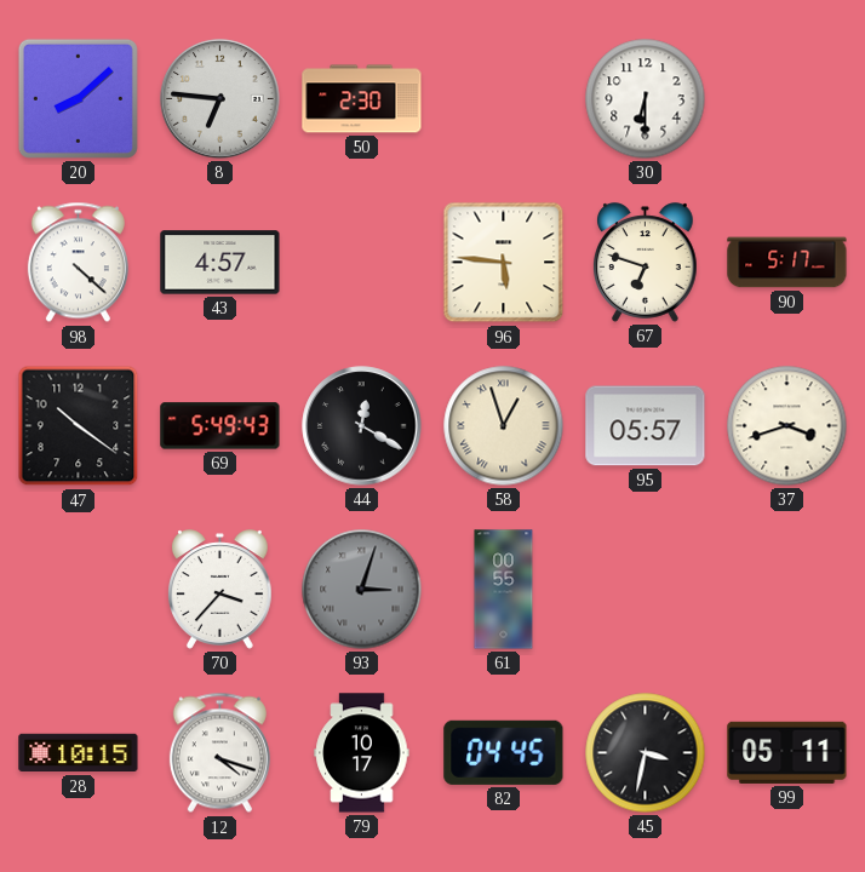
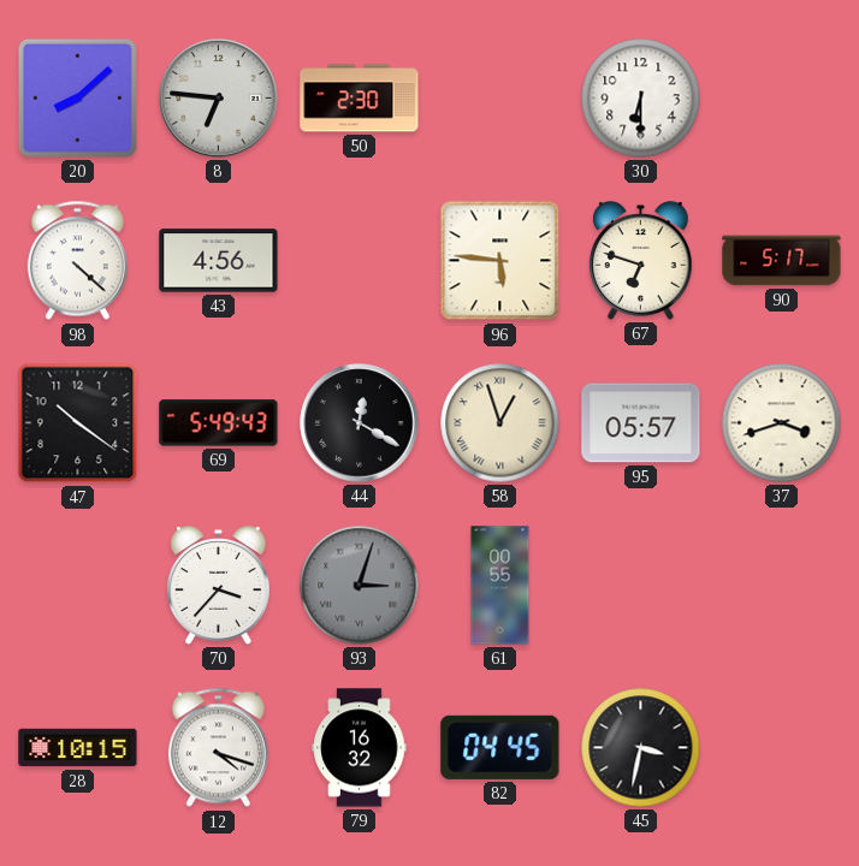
43: 4:57 -> 4:56
79: 10:17 -> 16:32
99: 05:11 -> none
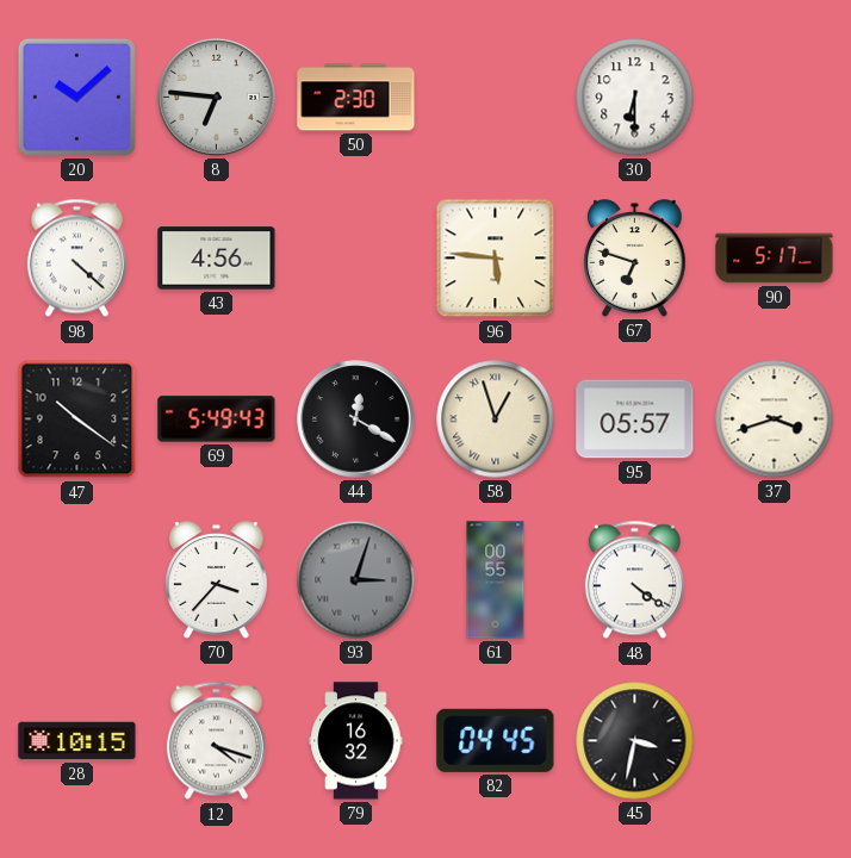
20: 8:08 -> 10:08
48: none -> 4:21
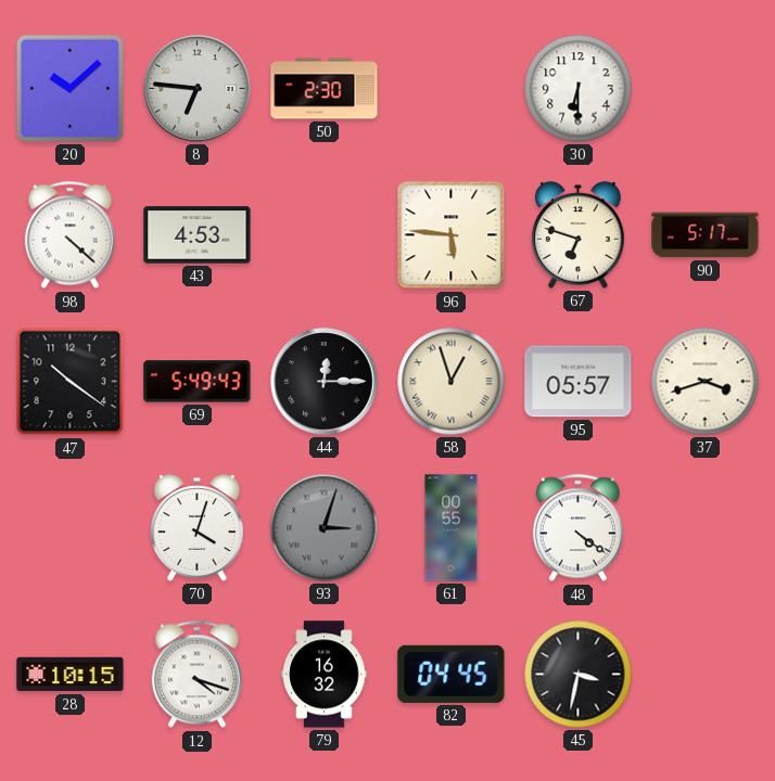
43: 4:56 -> 4:53
44: 12:20 -> 12:15
70: 3:37 -> 4:03
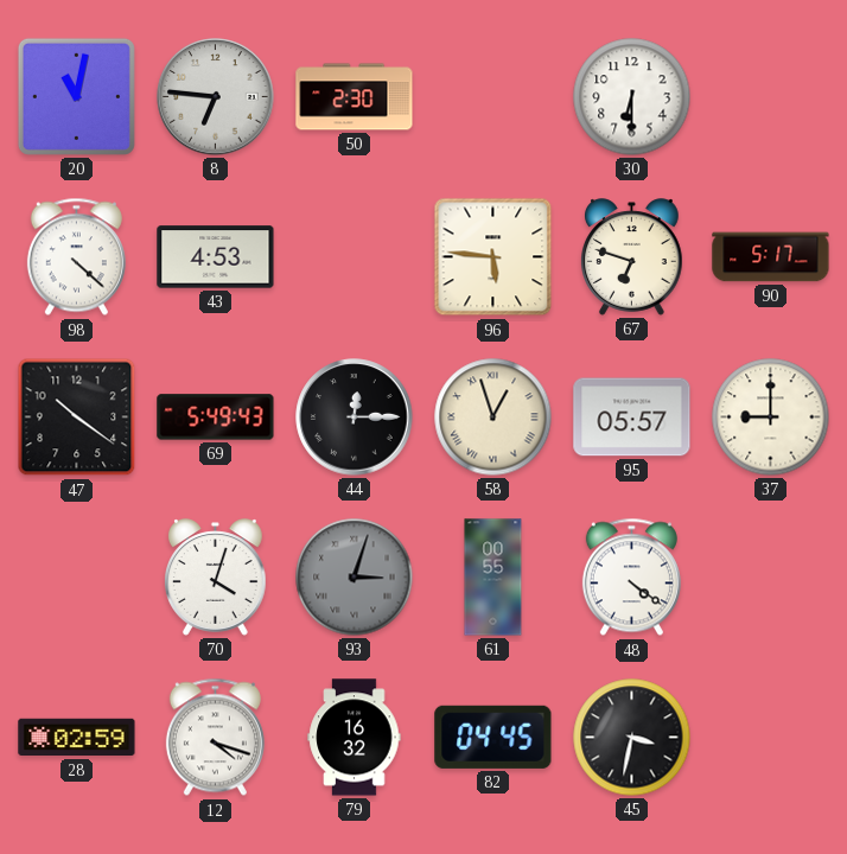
20: 10:08 -> 11:02
37: 3:42 -> 9:00
28: 10:15 -> 02:59
